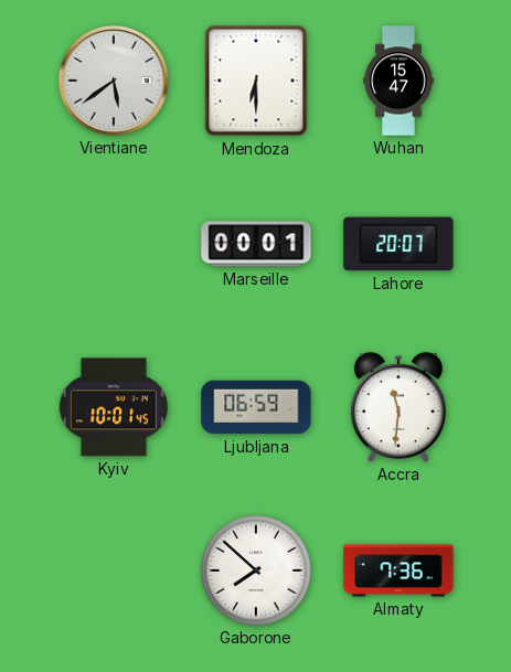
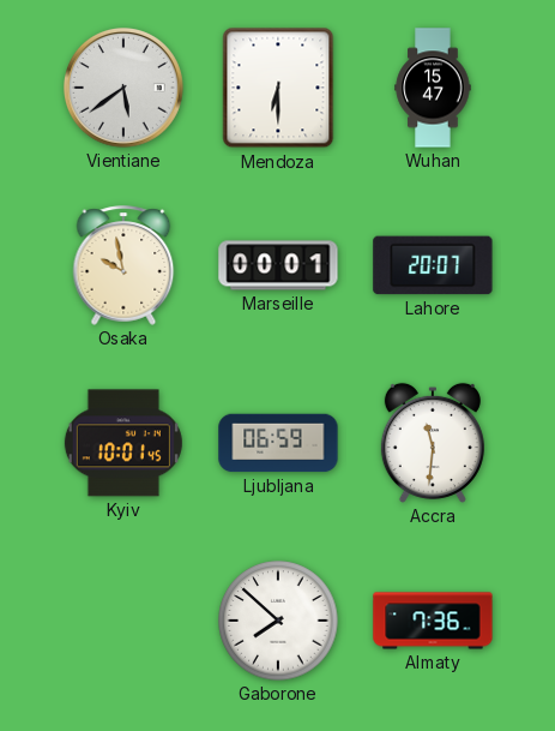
Osaka: none -> 9:58
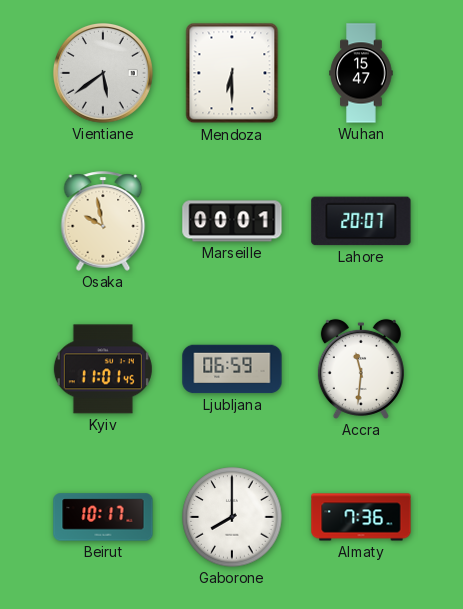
Kyiv: 10:01 -> 11:01
Beirut: none -> 10:17
Gaborone: 7:52 -> 8:00
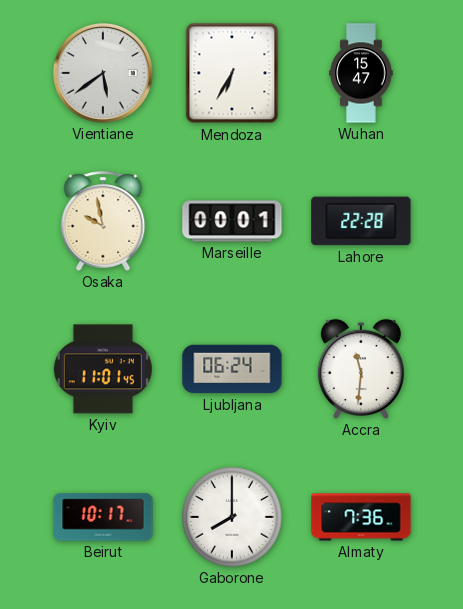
Mendoza: 6:30 -> 6:35
Lahore: 20:07 -> 22:28
Ljubljana: 06:59 -> 06:24
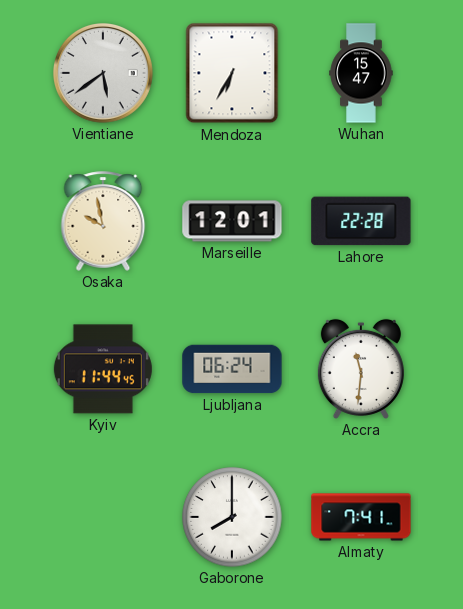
Marseille: 00:01 -> 12:01
Kyiv: 11:01 -> 11:44
Beirut: 10:17 -> none
Almaty: 7:36 -> 7:41
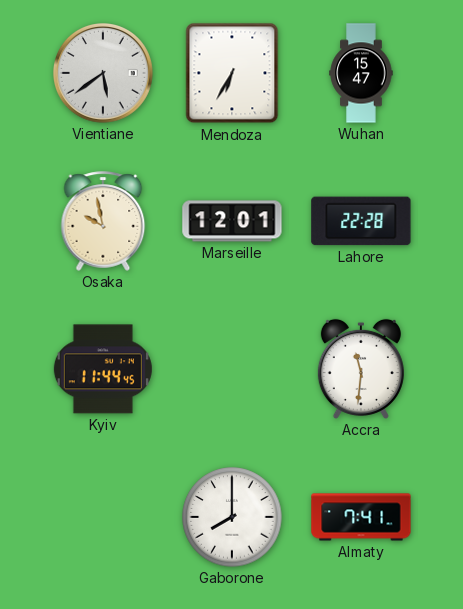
Ljubljana: 06:24 -> none
